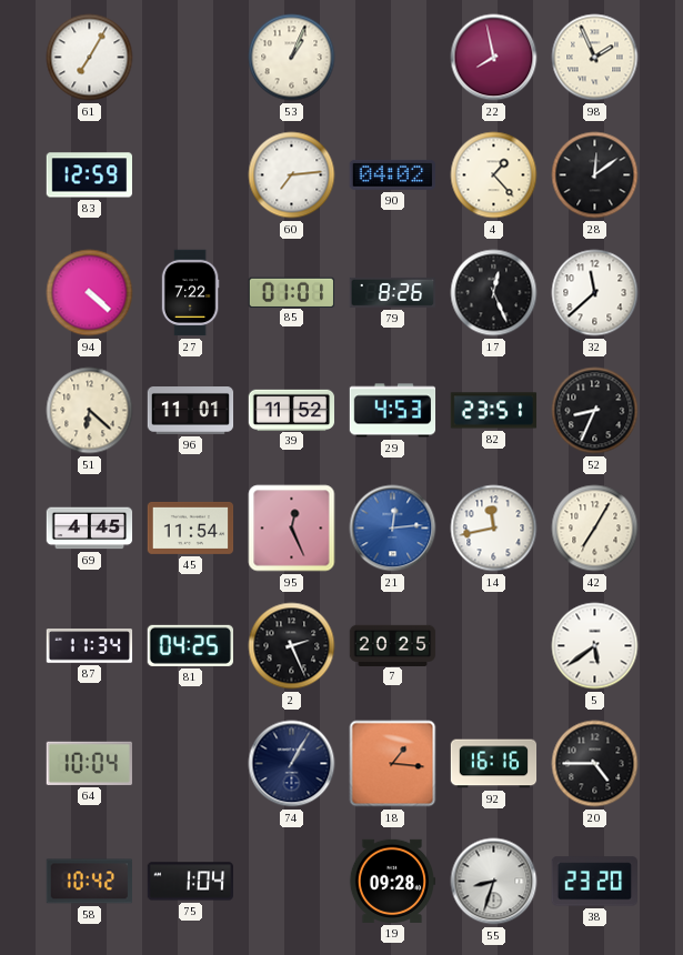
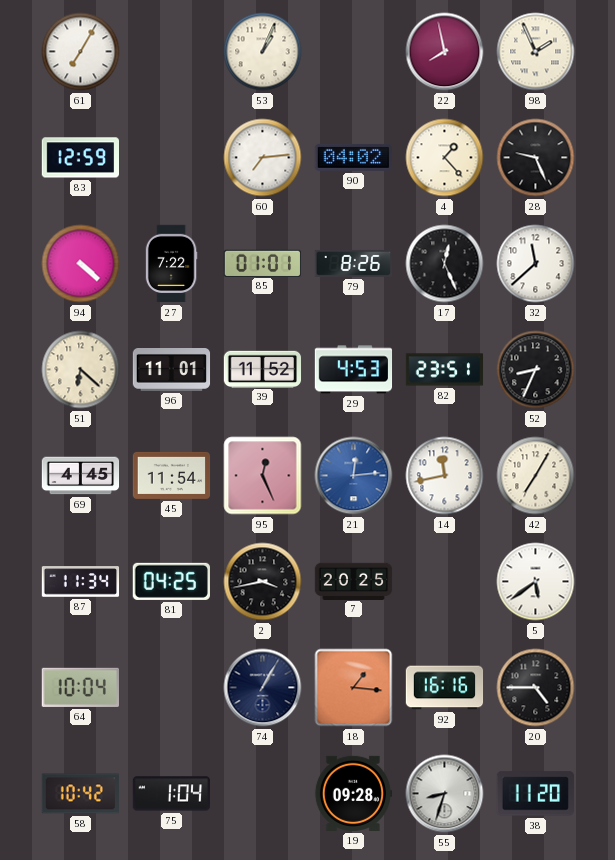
28: 12:09 -> 9:26
2: 2:26 -> 3:43
38: 23:20 -> 11:20
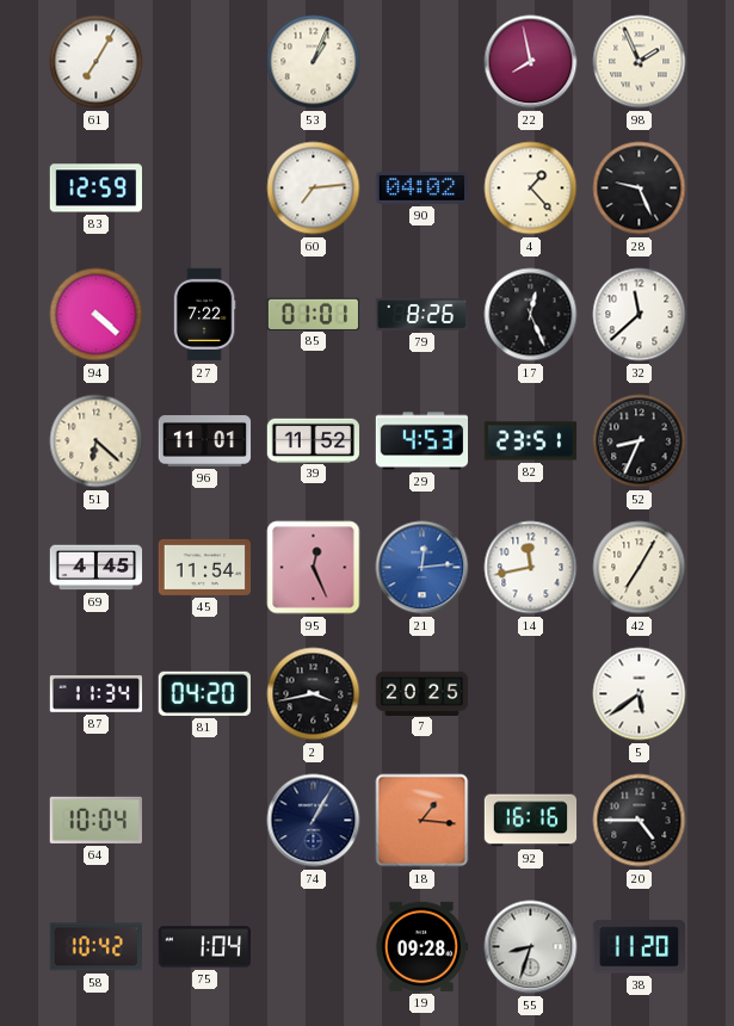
81: 04:25 -> 04:20
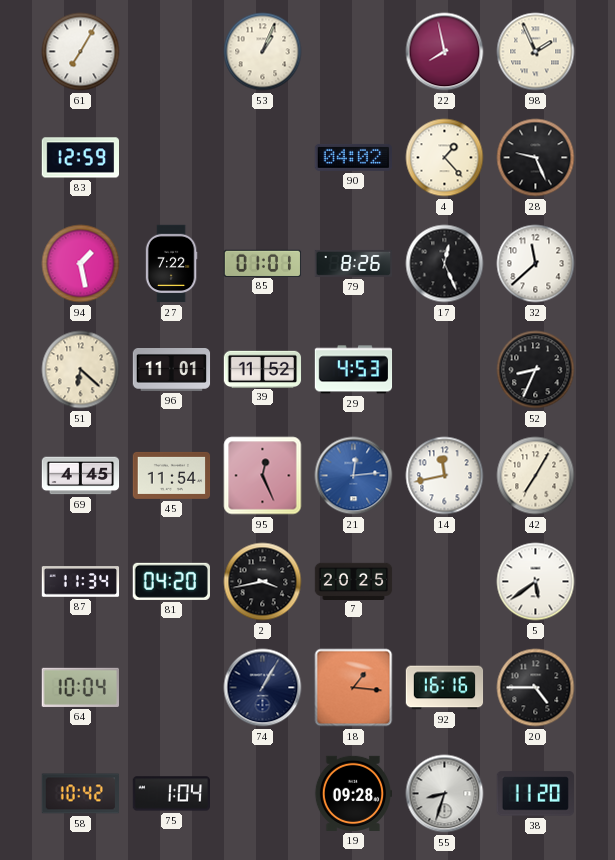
60: 7:14 -> none
94: 4:22 -> 1:28
82: 23:51 -> none
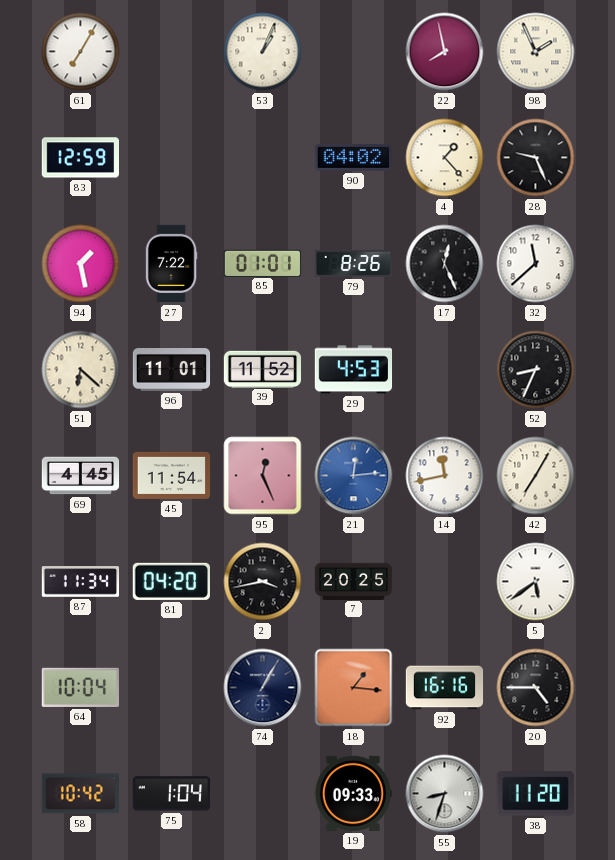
19: 09:28 -> 09:33
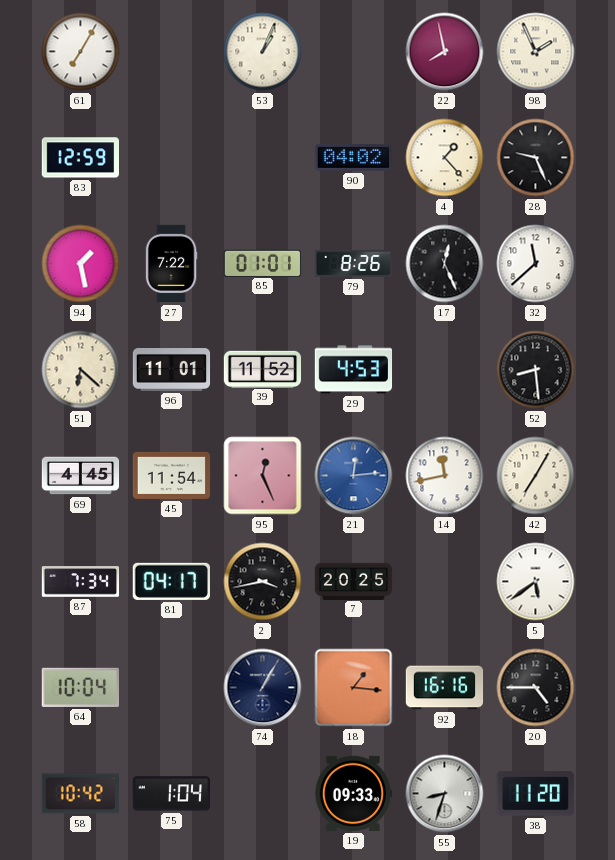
52: 8:34 -> 8:29
87: 11:34 -> 7:34
81: 04:20 -> 04:17
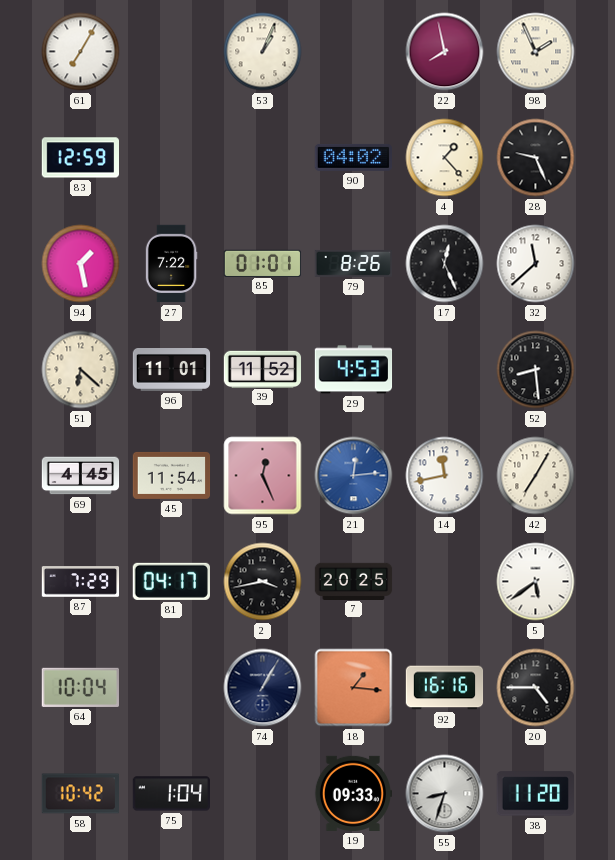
87: 7:34 -> 7:29
